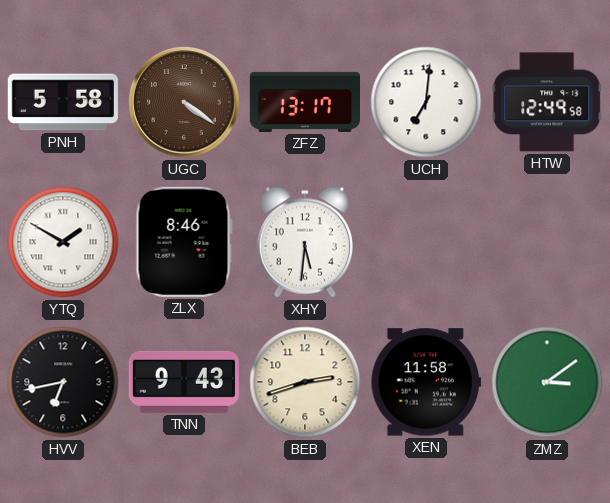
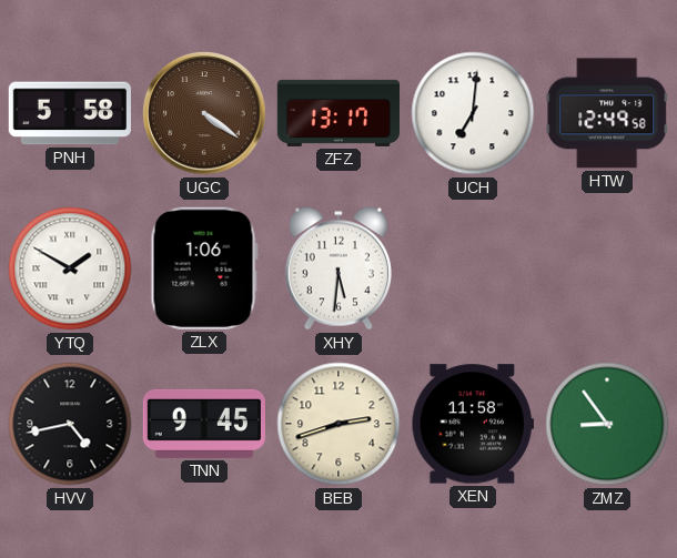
ZLX: 8:46 -> 1:06
HVV: 6:43 -> 4:43
TNN: 9:43 -> 9:45
ZMZ: 3:09 -> 8:54
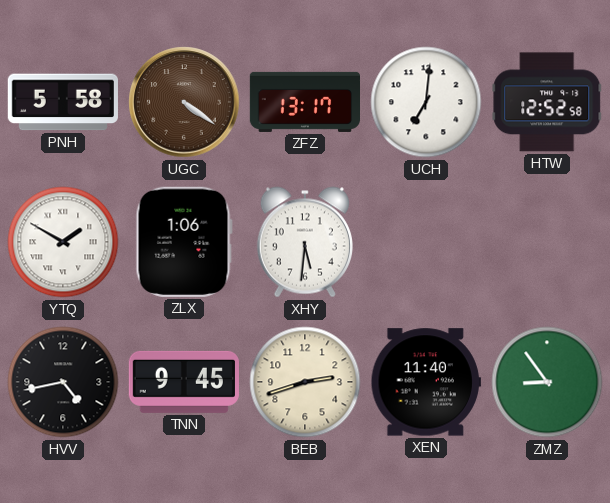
HTW: 12:49 -> 12:52
XEN: 11:58 -> 11:40
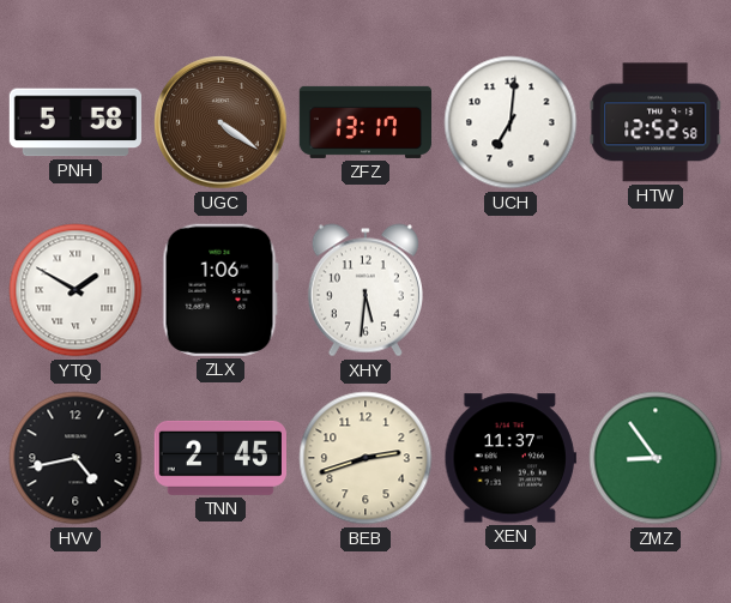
TNN: 9:45 -> 2:45
XEN: 11:40 -> 11:37
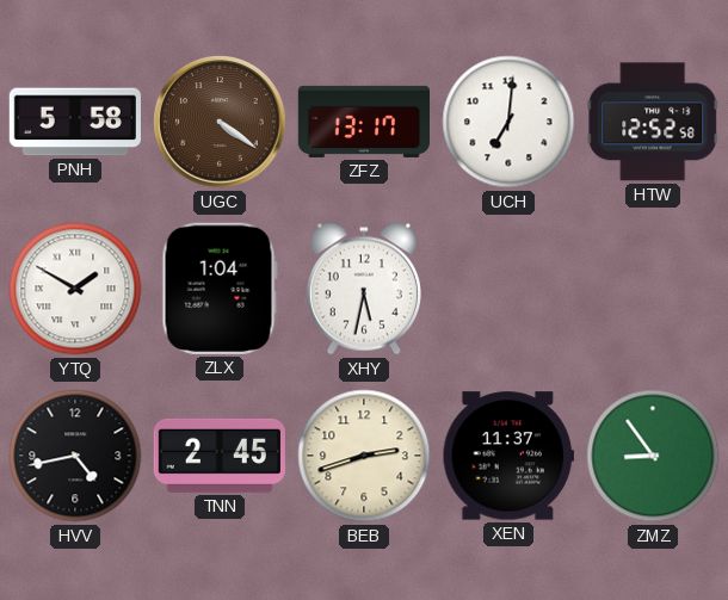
ZLX: 1:06 -> 1:04
XHY: 5:31 -> 5:32
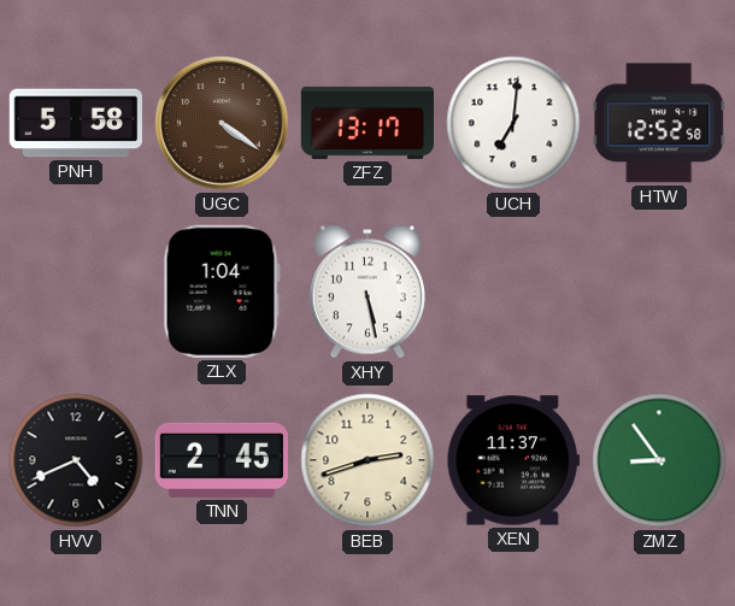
YTQ: 1:50 -> none
XHY: 5:32 -> 5:28
HVV: 4:43 -> 4:41
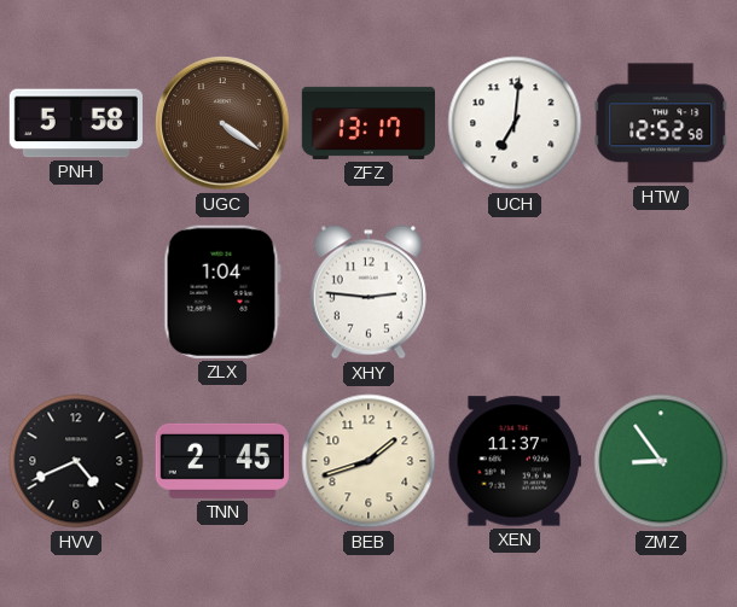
XHY: 5:28 -> 2:46
BEB: 2:42 -> 1:42
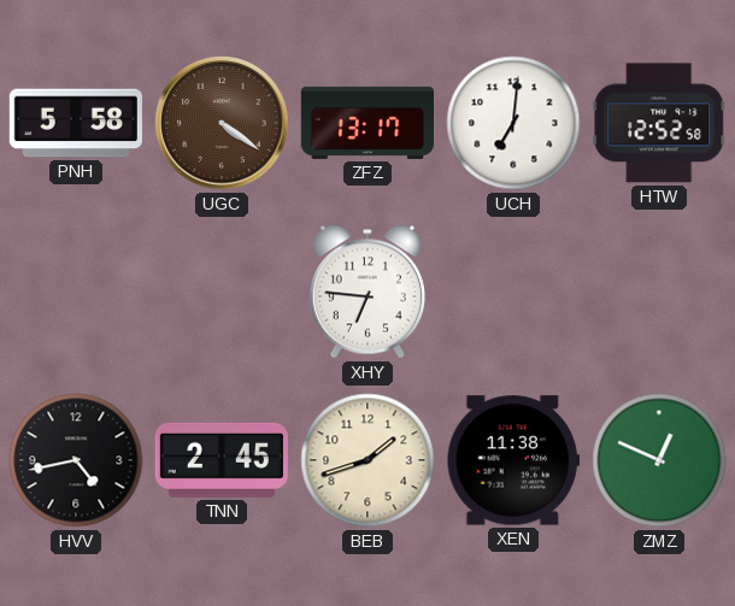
ZLX: 1:04 -> none
XHY: 2:46 -> 6:46
HVV: 4:41 -> 4:43
XEN: 11:37 -> 11:38
ZMZ: 8:54 -> 12:49
